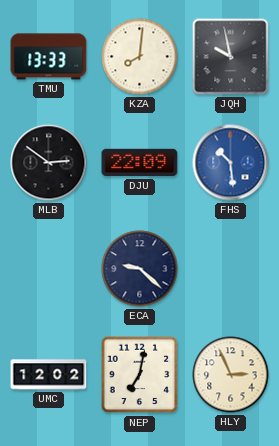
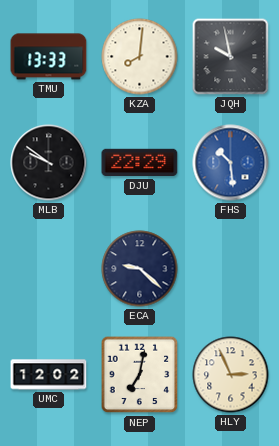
MLB: 2:51 -> 9:51
DJU: 22:09 -> 22:29
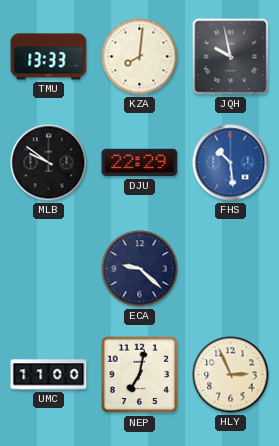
UMC: 12:02 -> 11:00
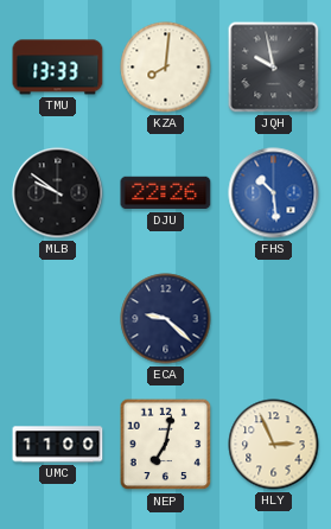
DJU: 22:29 -> 22:26
